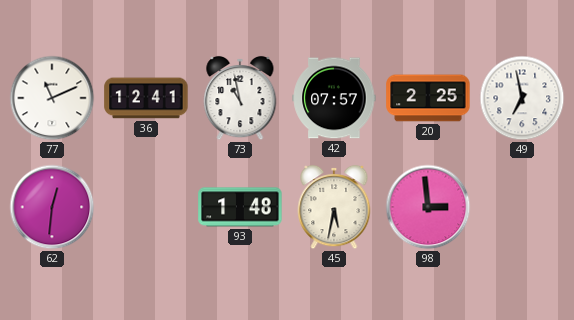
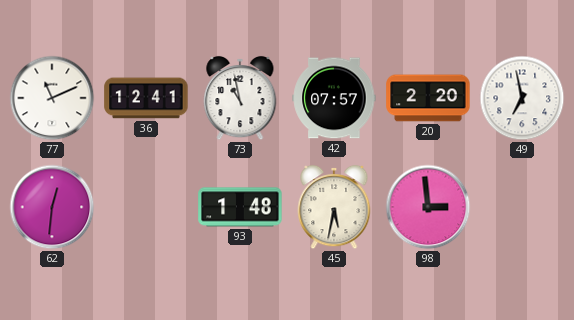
20: 2:25 -> 2:20
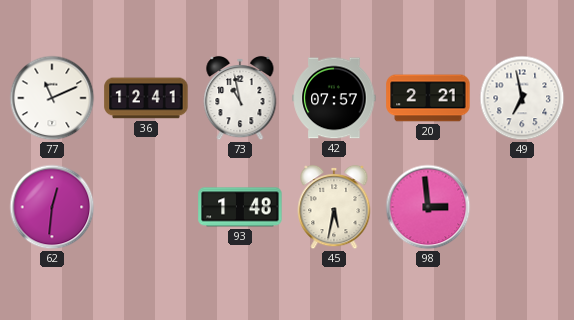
20: 2:20 -> 2:21
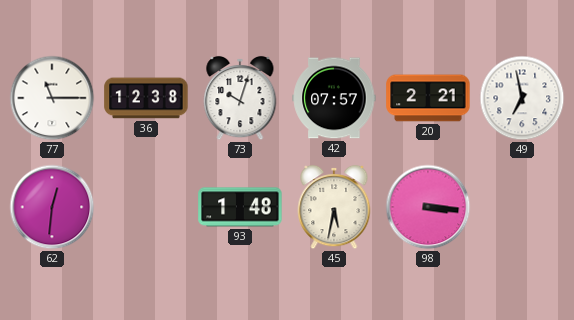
77: 11:11 -> 11:15
36: 12:41 -> 12:38
73: 10:58 -> 10:03
98: 2:59 -> 3:16
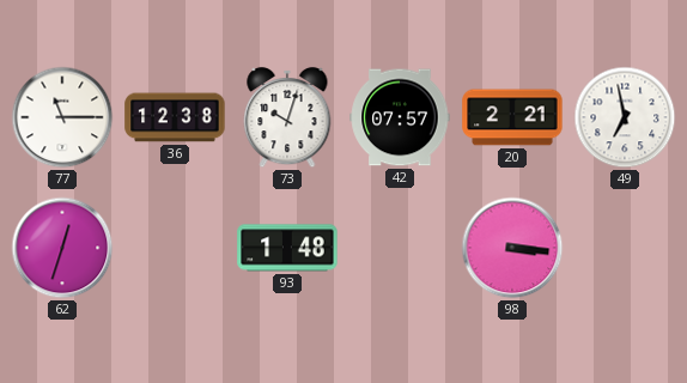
62: 12:31 -> 12:33
45: 5:32 -> none
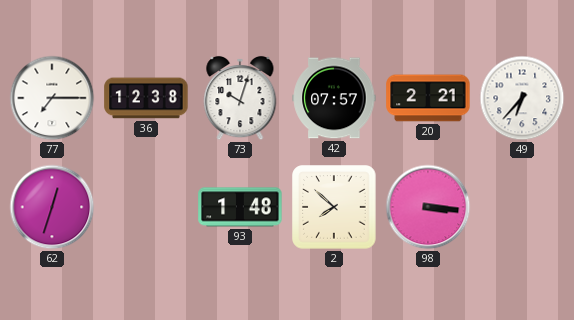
77: 11:15 -> 7:15
49: 6:58 -> 6:37
2: none -> 7:52
